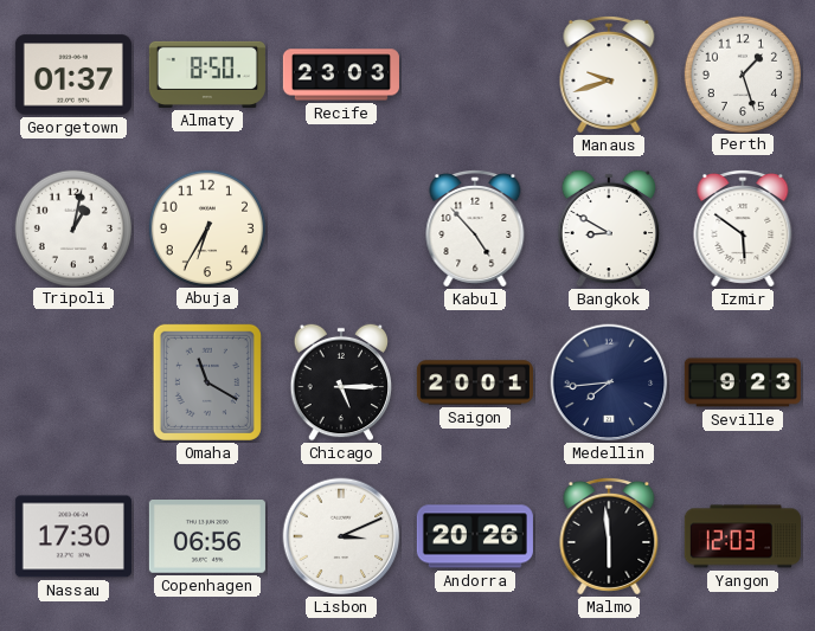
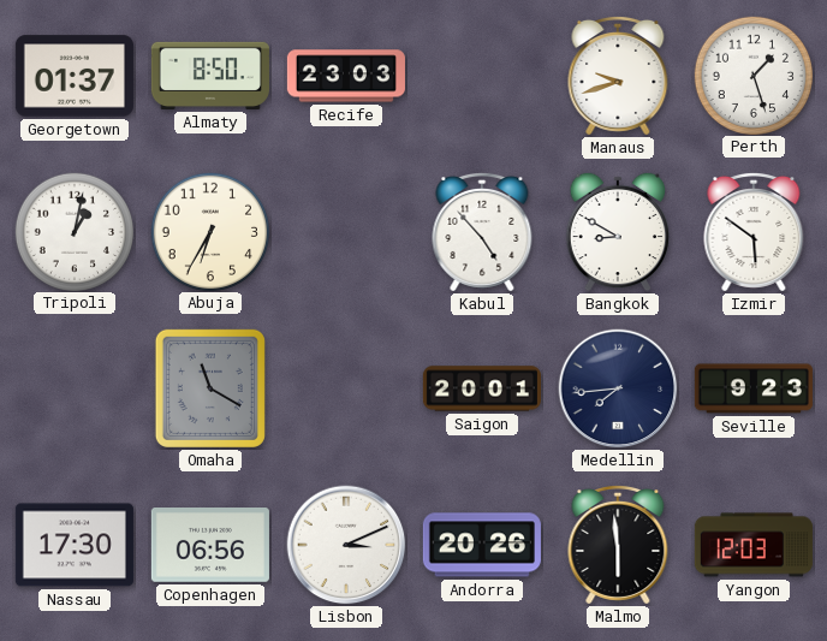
Chicago: 5:15 -> none
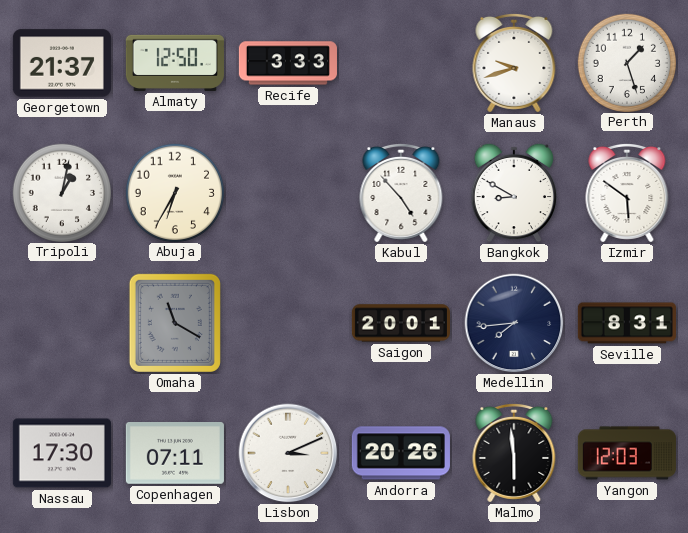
Georgetown: 01:37 -> 21:37
Almaty: 8:50 -> 12:50
Recife: 23:03 -> 3:33
Seville: 9:23 -> 8:31
Copenhagen: 06:56 -> 07:11
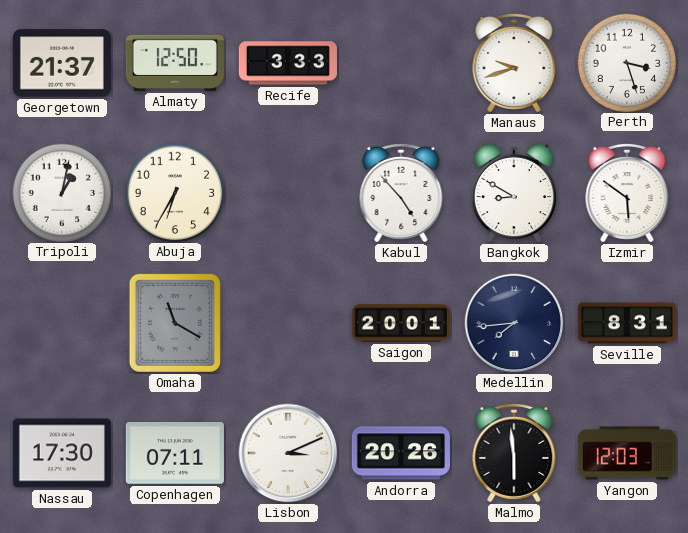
Perth: 1:27 -> 3:27
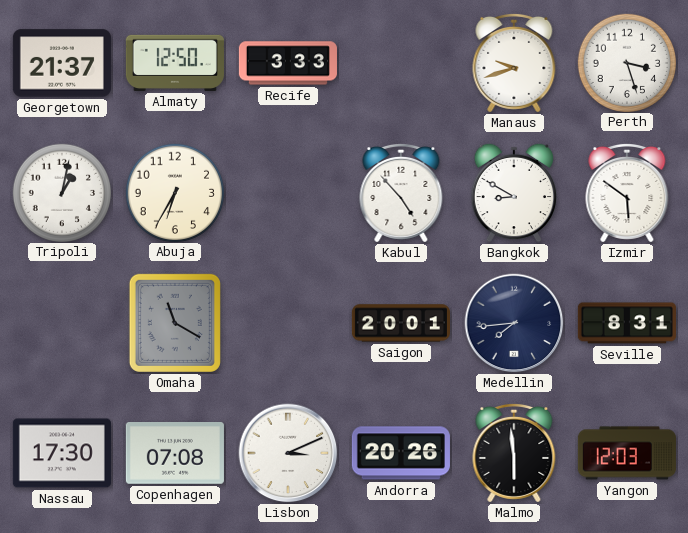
Copenhagen: 07:11 -> 07:08
